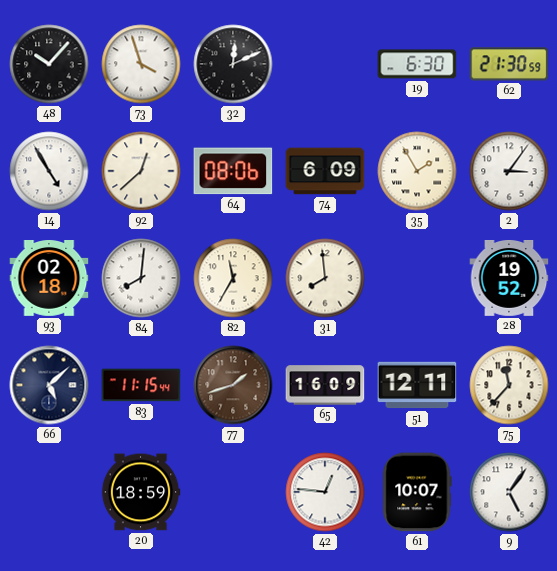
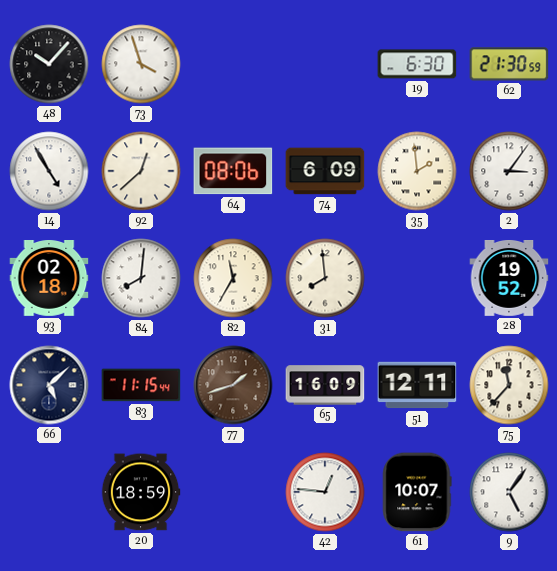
32: 12:11 -> none
35: 1:55 -> 1:59
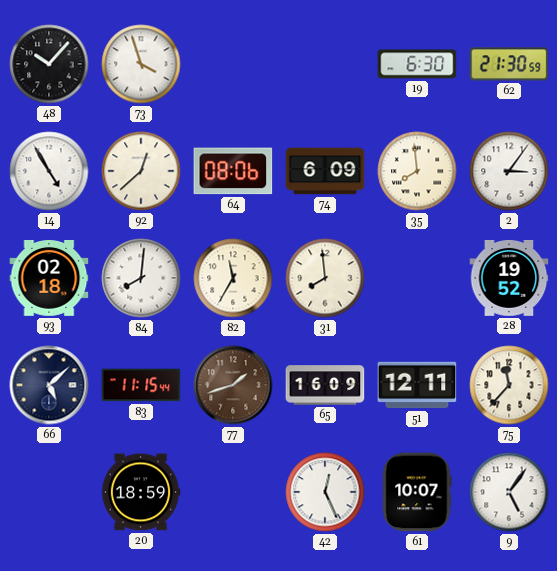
35: 1:59 -> 7:59
42: 12:46 -> 12:26
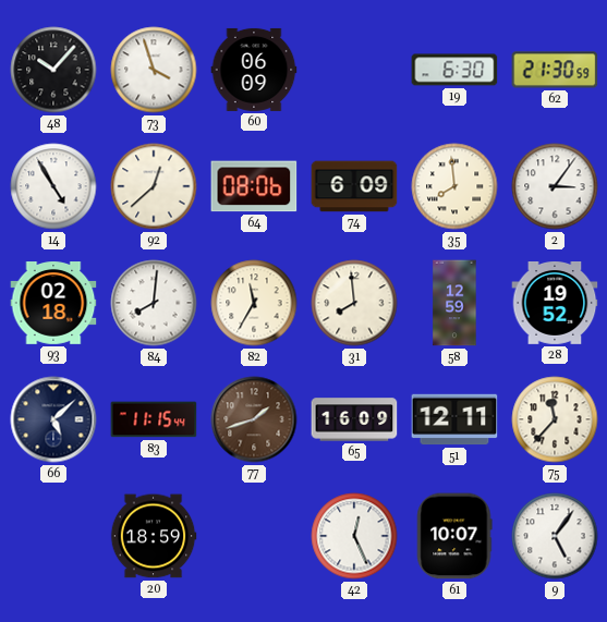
60: none -> 06:09
58: none -> 12:59
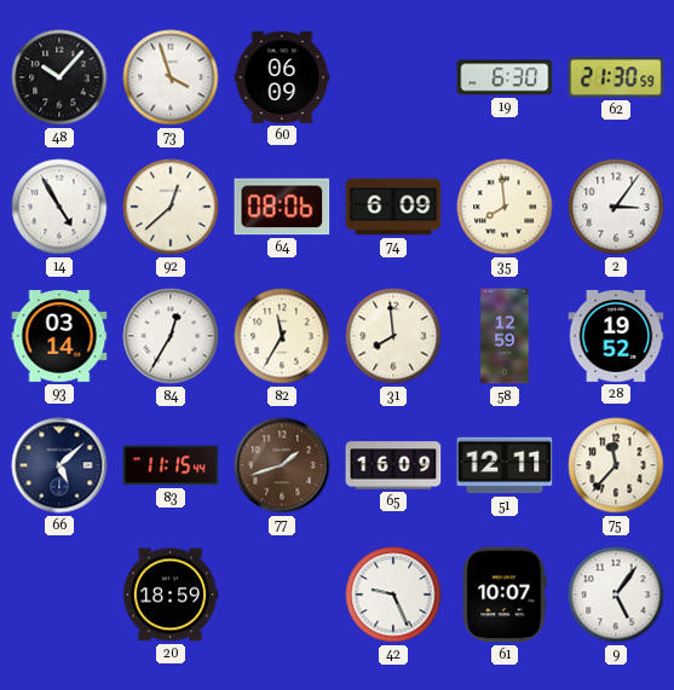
93: 02:18 -> 03:14
84: 8:01 -> 12:35
42: 12:26 -> 9:26
